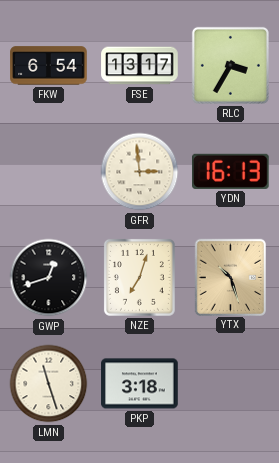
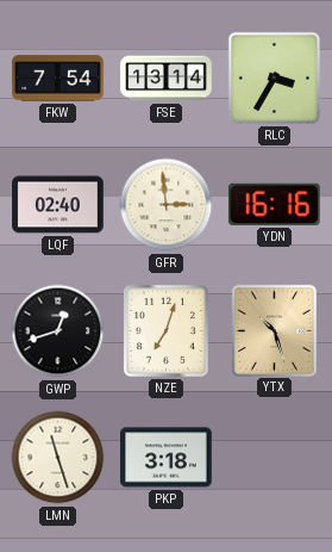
FKW: 6:54 -> 7:54
FSE: 13:17 -> 13:14
LQF: none -> 02:40
YDN: 16:13 -> 16:16
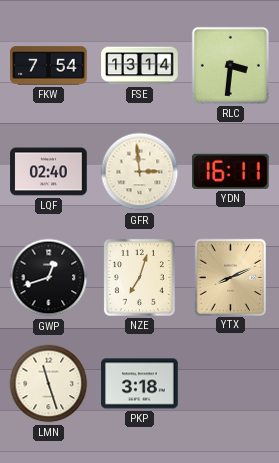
RLC: 3:35 -> 3:31
YDN: 16:16 -> 16:11
YTX: 10:27 -> 8:11
